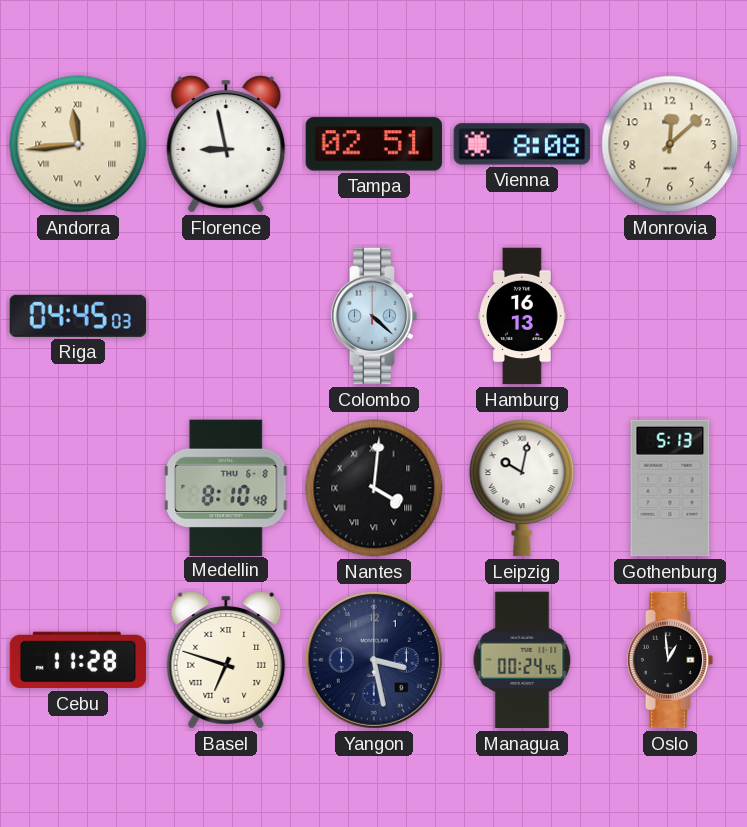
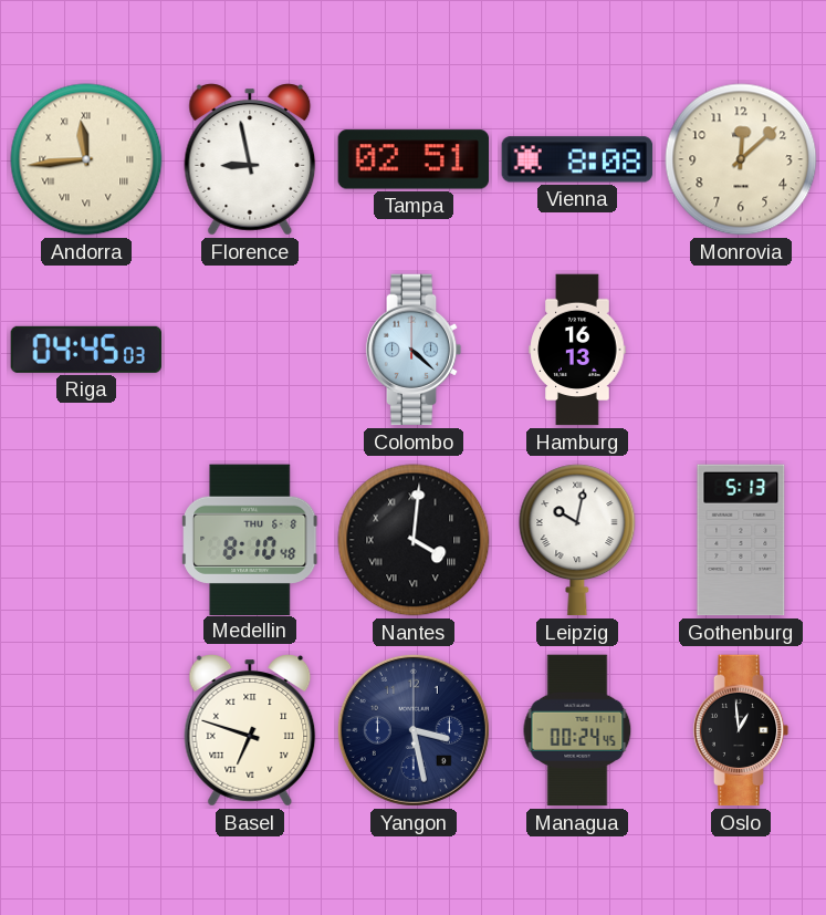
Cebu: 11:28 -> none
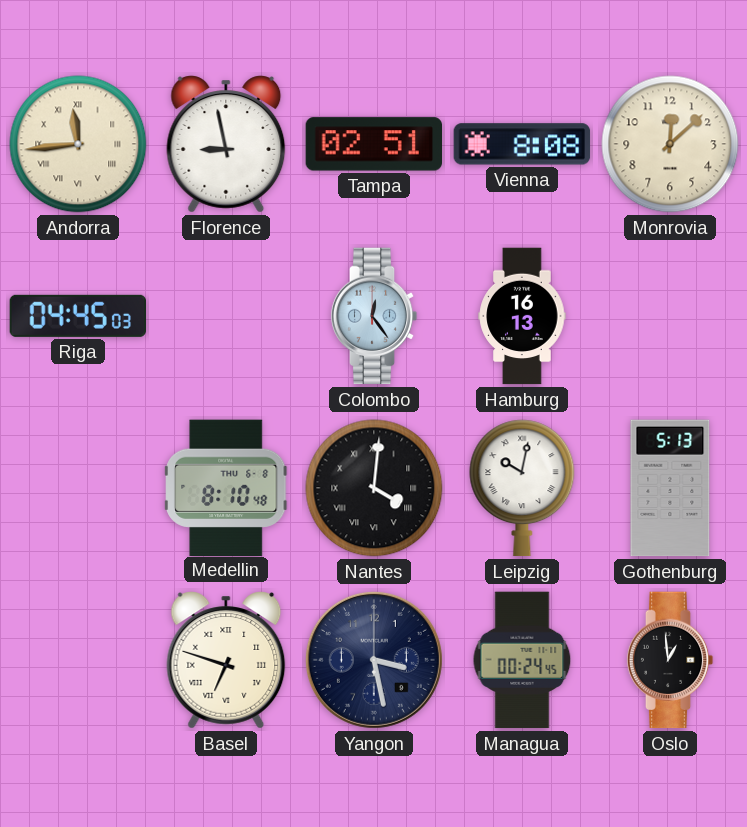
Colombo: 4:22 -> 12:24
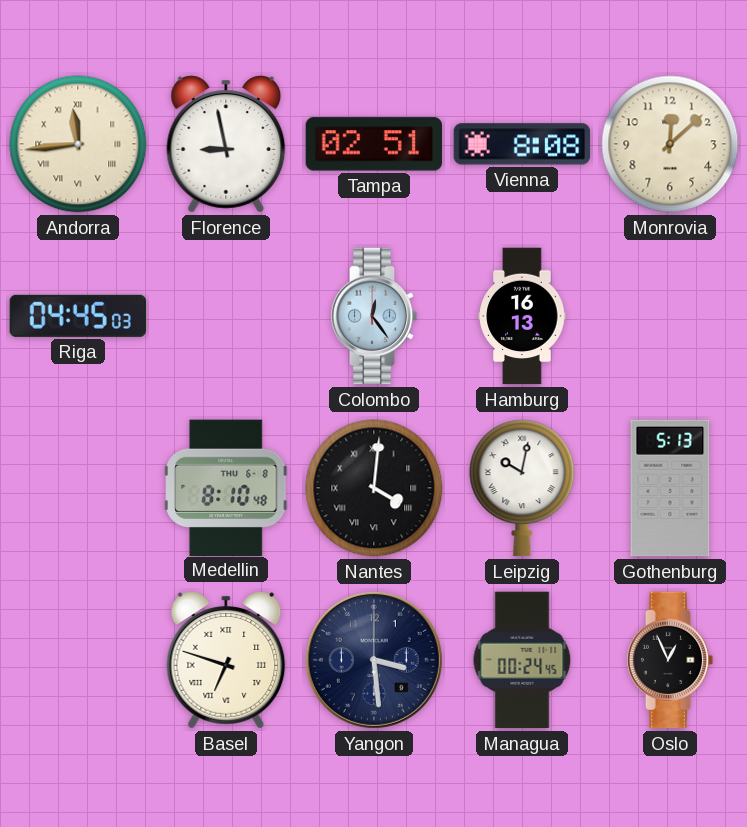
Yangon: 3:28 -> 3:29
Oslo: 12:59 -> 12:56
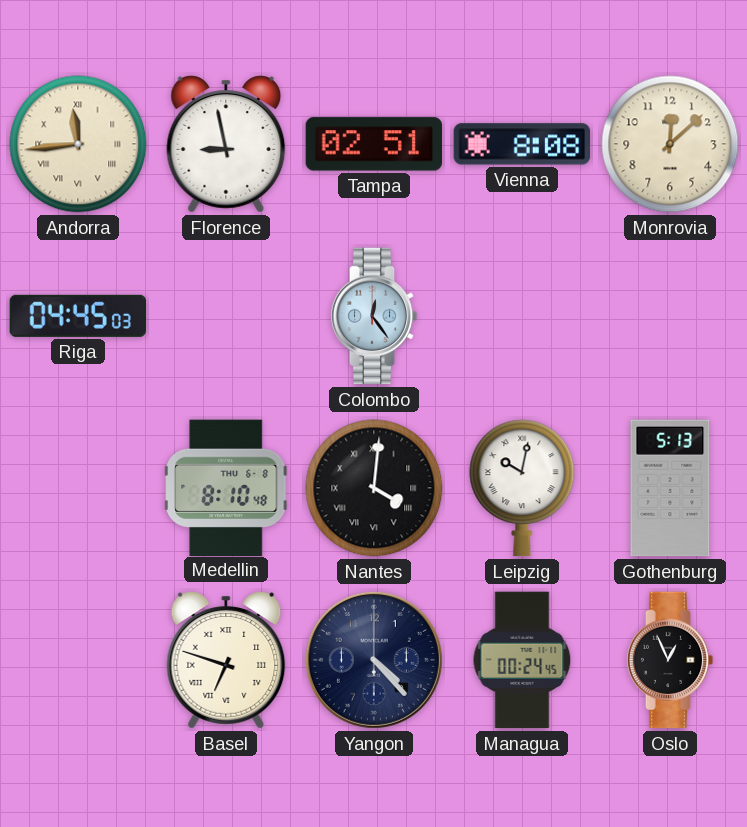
Hamburg: 16:13 -> none
Yangon: 3:29 -> 4:23
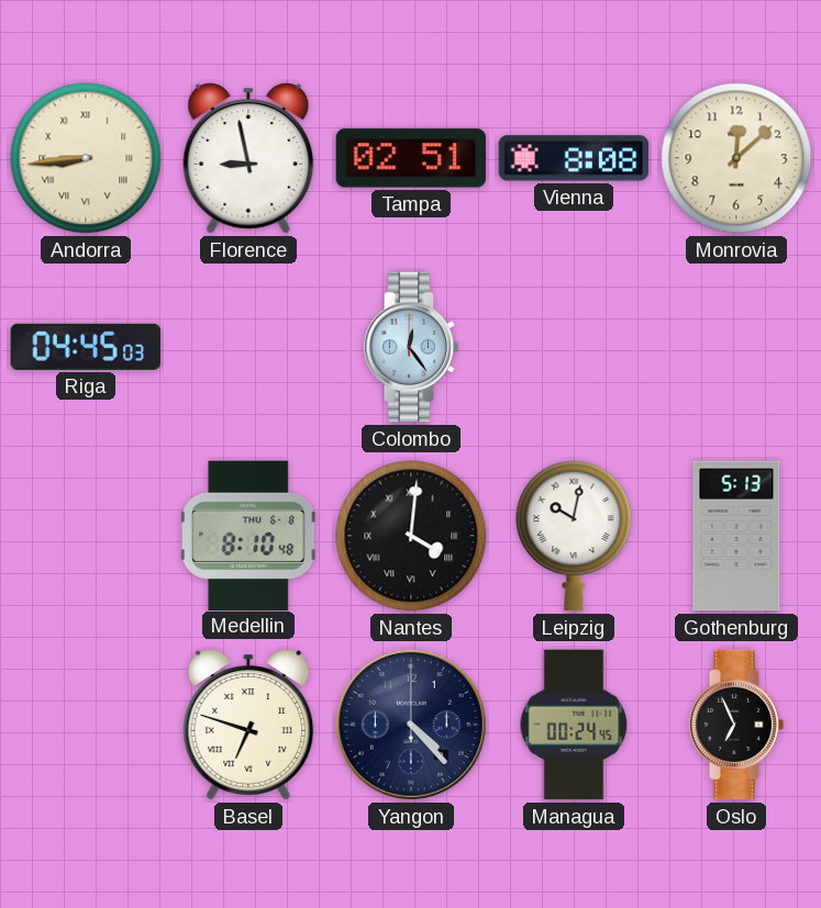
Andorra: 11:44 -> 8:44
Oslo: 12:56 -> 6:56
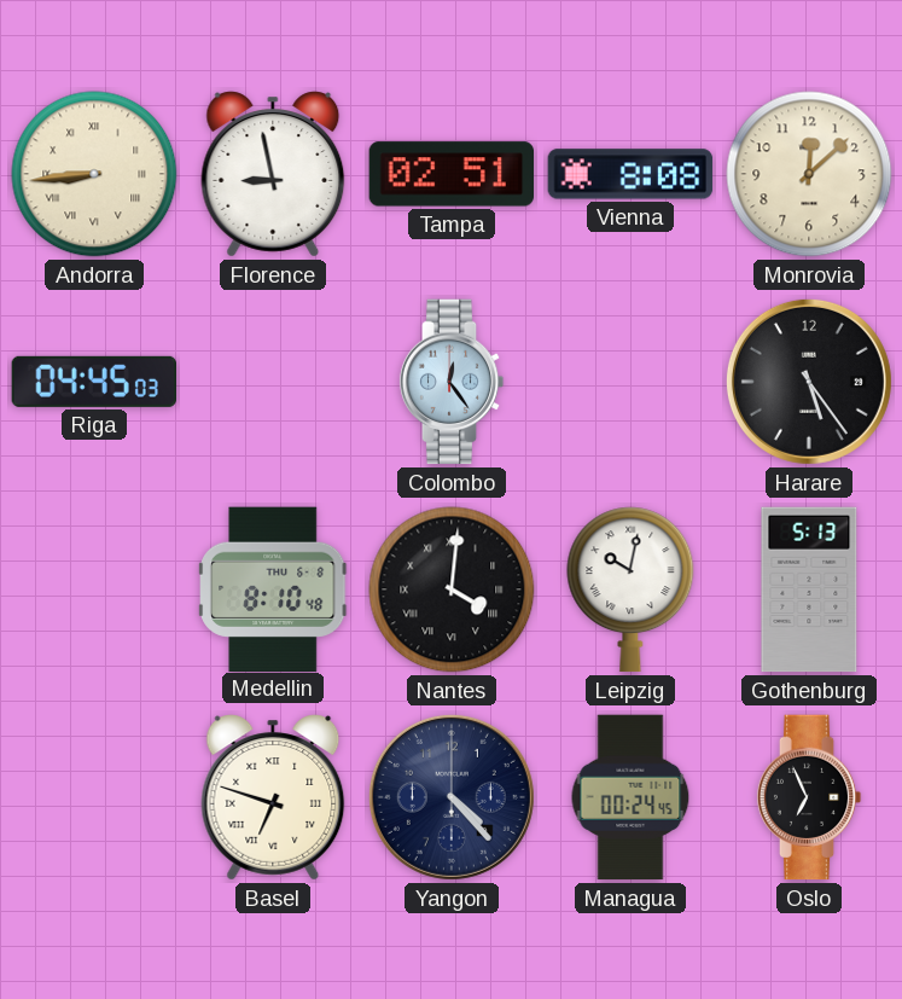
Harare: none -> 5:24
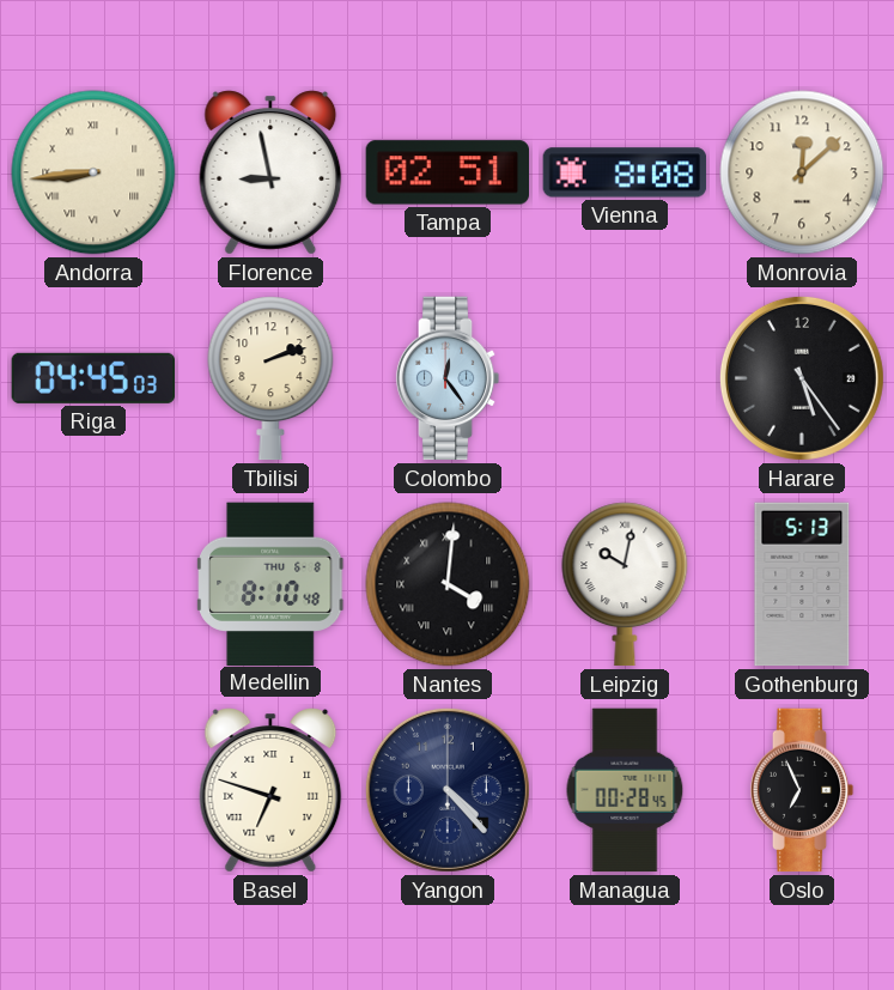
Tbilisi: none -> 2:12
Managua: 00:24 -> 00:28
